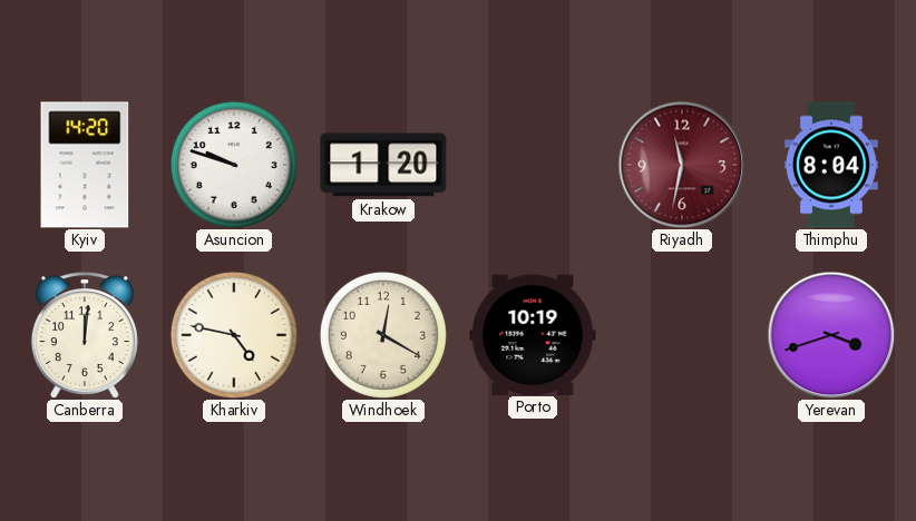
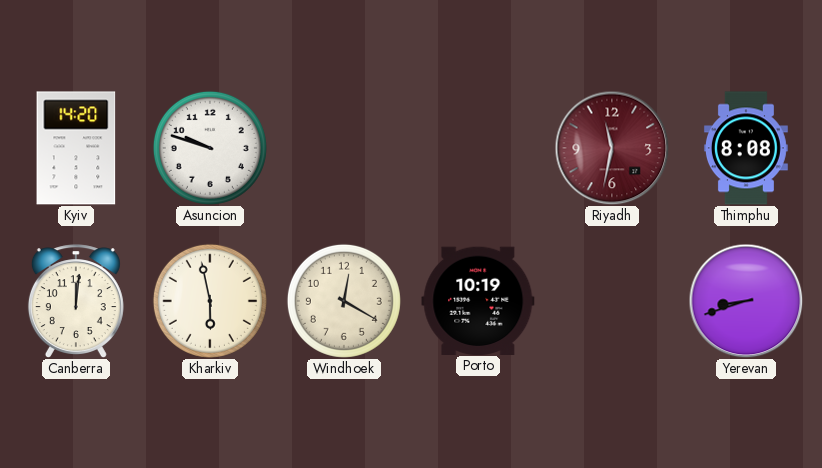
Krakow: 1:20 -> none
Thimphu: 8:04 -> 8:08
Kharkiv: 4:47 -> 5:58
Yerevan: 3:42 -> 8:42
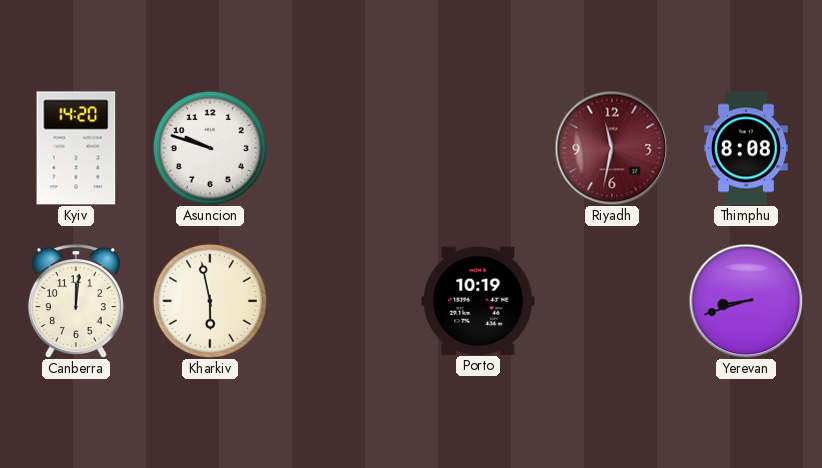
Windhoek: 12:20 -> none
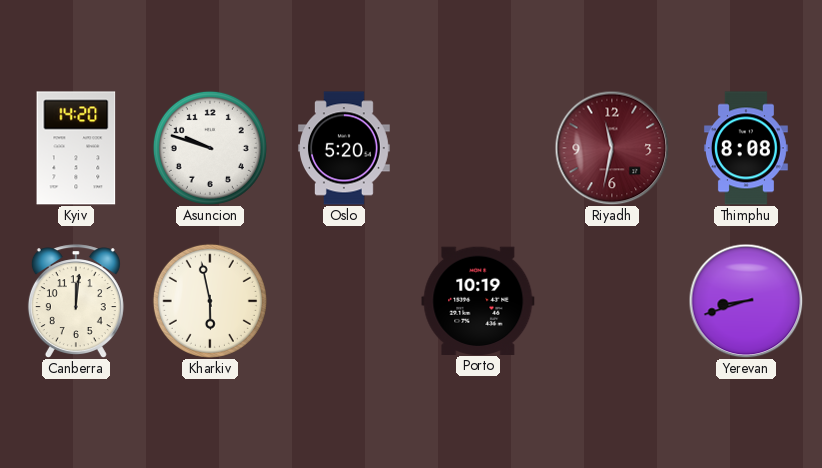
Oslo: none -> 5:20
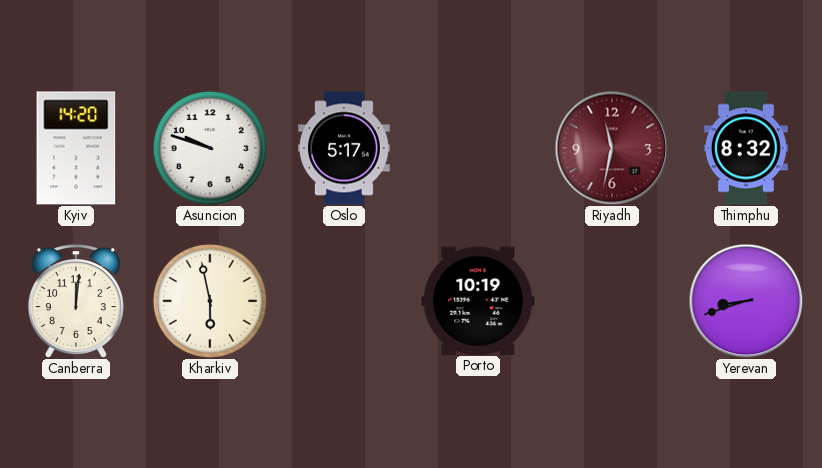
Oslo: 5:20 -> 5:17
Thimphu: 8:08 -> 8:32
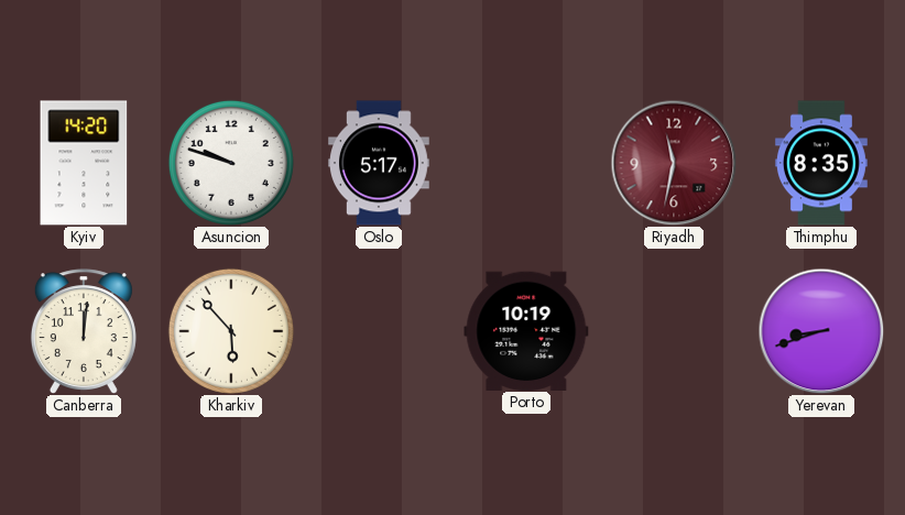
Thimphu: 8:32 -> 8:35
Kharkiv: 5:58 -> 5:53
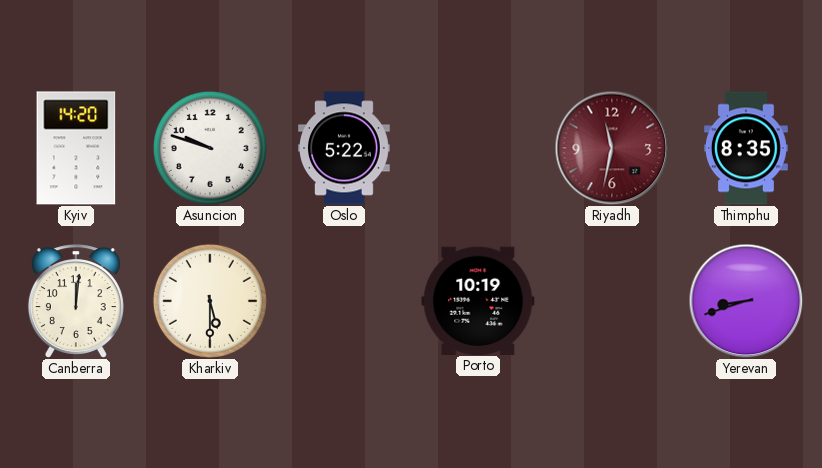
Oslo: 5:17 -> 5:22
Kharkiv: 5:53 -> 5:30
